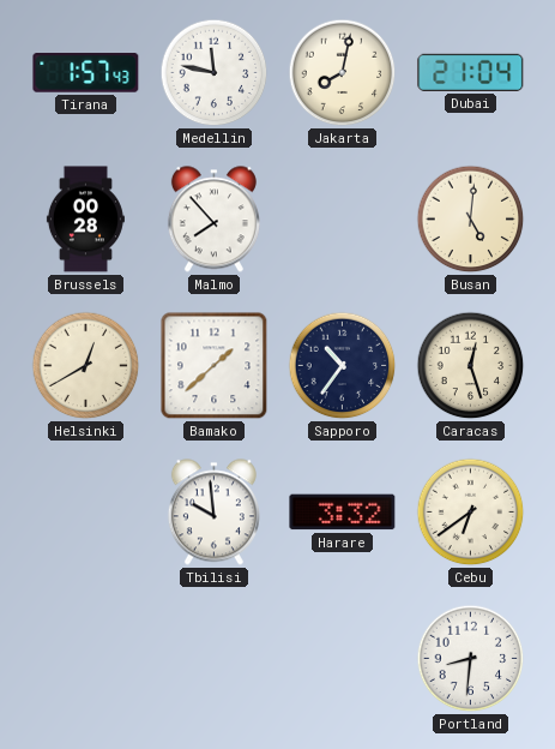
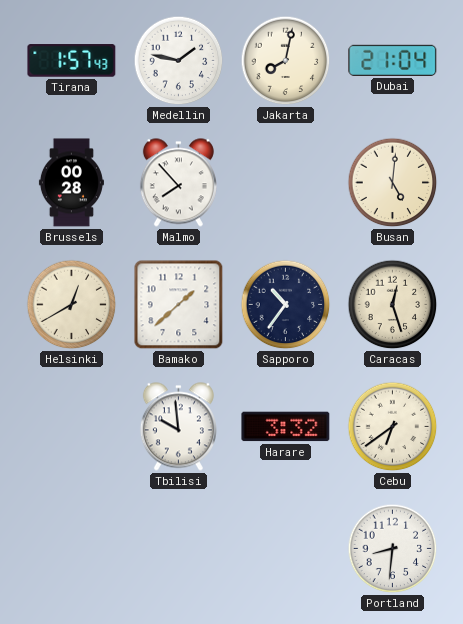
Medellin: 11:47 -> 1:47
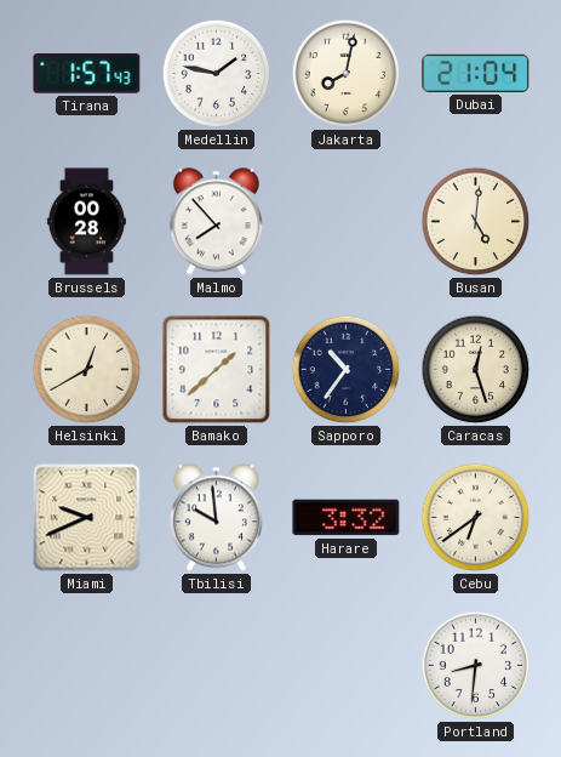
Miami: none -> 9:41
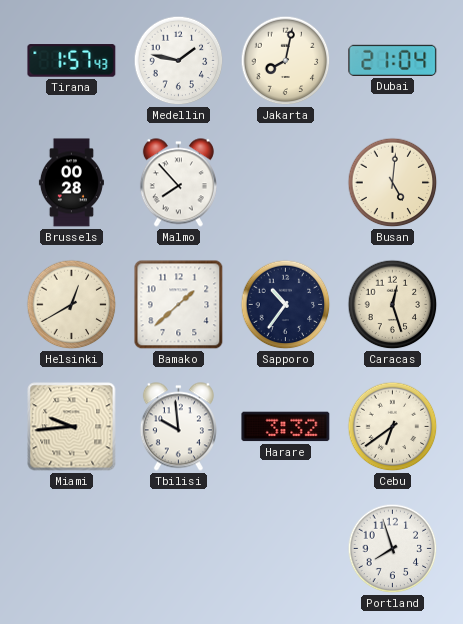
Miami: 9:41 -> 9:44
Portland: 8:31 -> 7:57
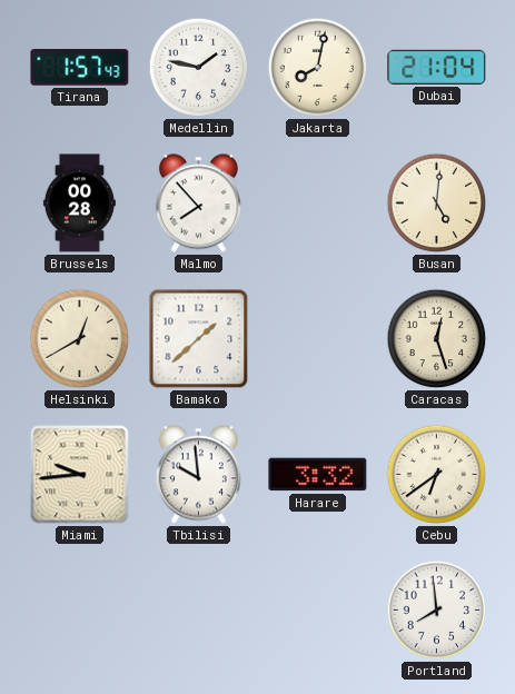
Sapporo: 10:36 -> none
Portland: 7:57 -> 7:59
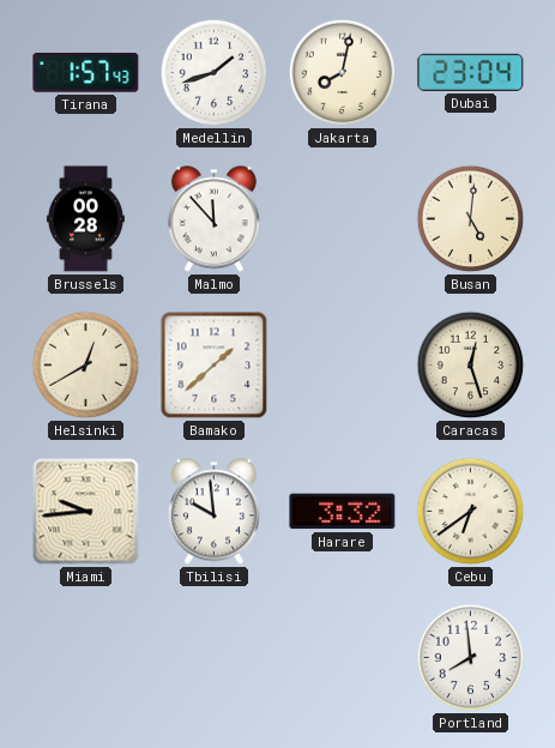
Medellin: 1:47 -> 1:42
Dubai: 21:04 -> 23:04
Malmo: 7:53 -> 11:53
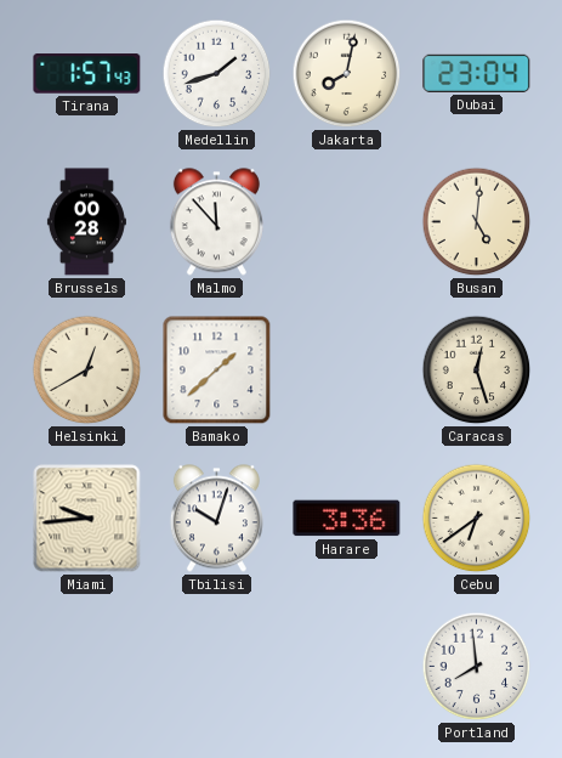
Tbilisi: 9:59 -> 10:03
Harare: 3:32 -> 3:36
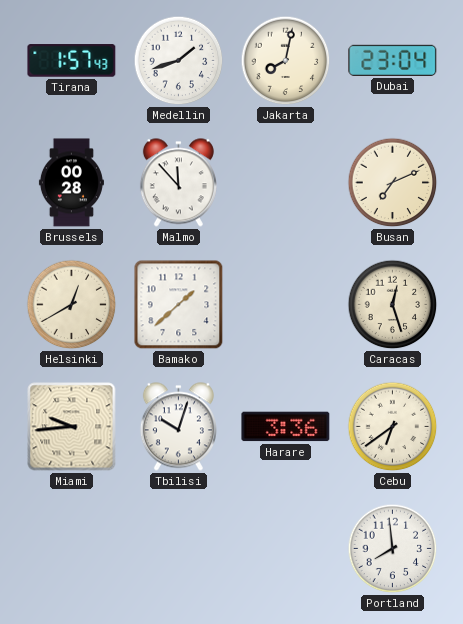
Busan: 5:01 -> 7:11
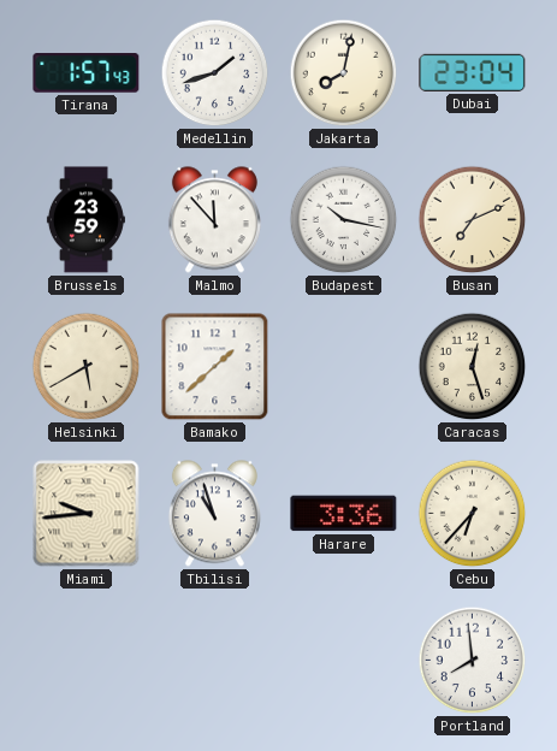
Brussels: 00:28 -> 23:59
Budapest: none -> 10:17
Helsinki: 12:40 -> 5:40
Tbilisi: 10:03 -> 10:57
Cebu: 6:39 -> 6:37
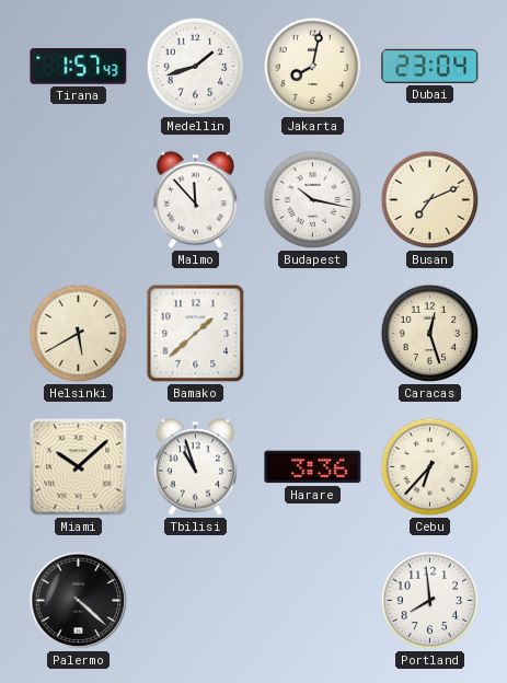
Brussels: 23:59 -> none
Miami: 9:44 -> 10:08
Palermo: none -> 4:22
